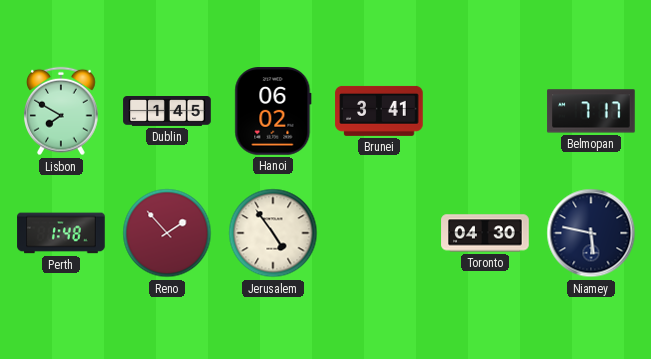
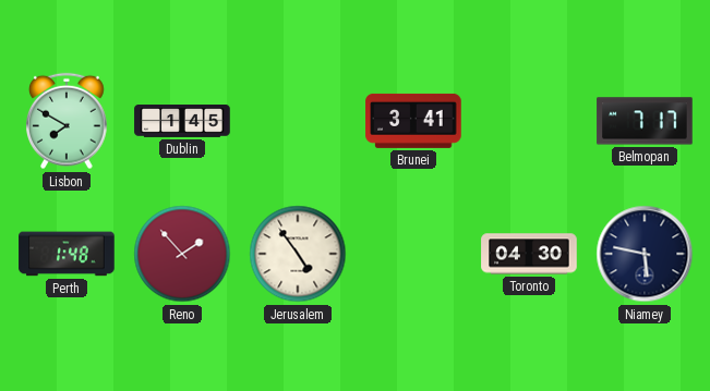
Hanoi: 06:02 -> none
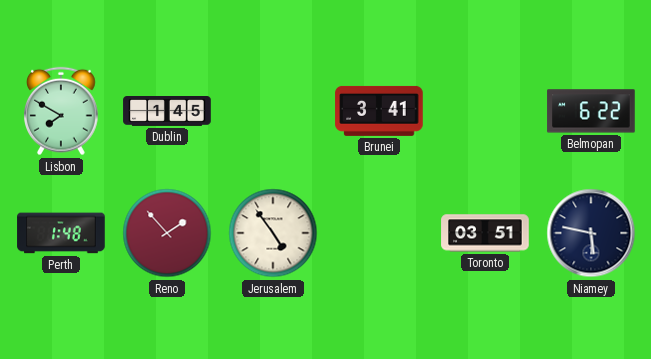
Belmopan: 7:17 -> 6:22
Toronto: 04:30 -> 03:51
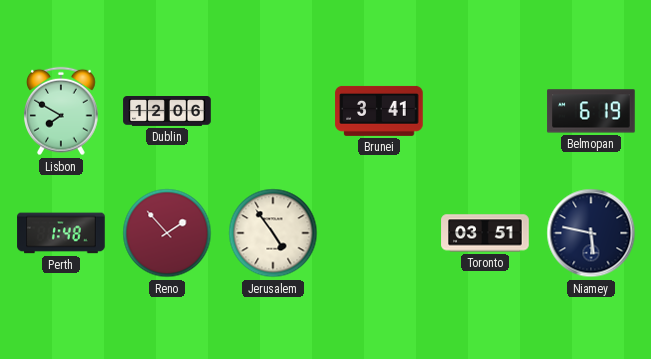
Dublin: 1:45 -> 12:06
Belmopan: 6:22 -> 6:19
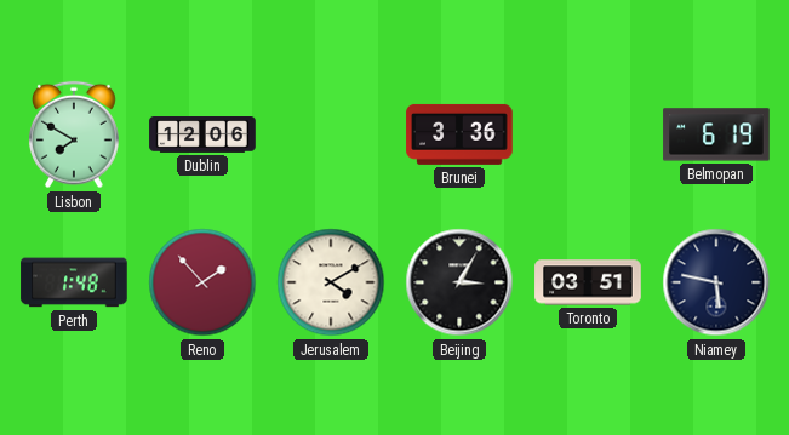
Brunei: 3:41 -> 3:36
Jerusalem: 4:54 -> 4:10
Beijing: none -> 3:05
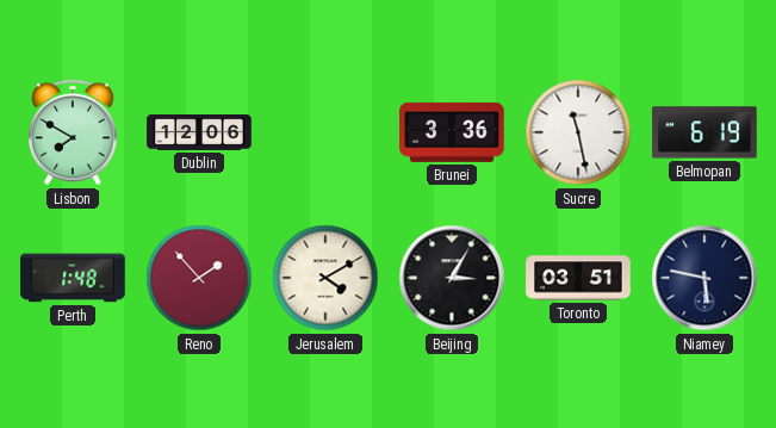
Sucre: none -> 11:28
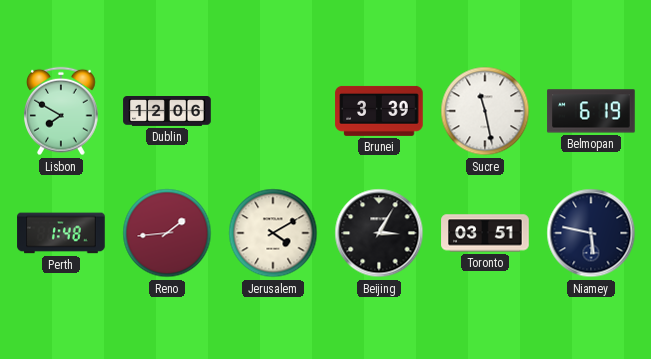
Brunei: 3:36 -> 3:39
Reno: 1:53 -> 1:44
